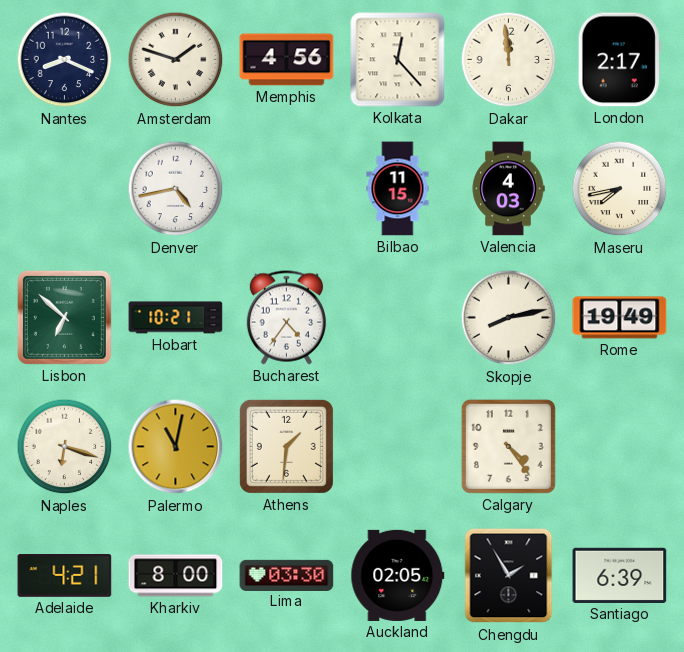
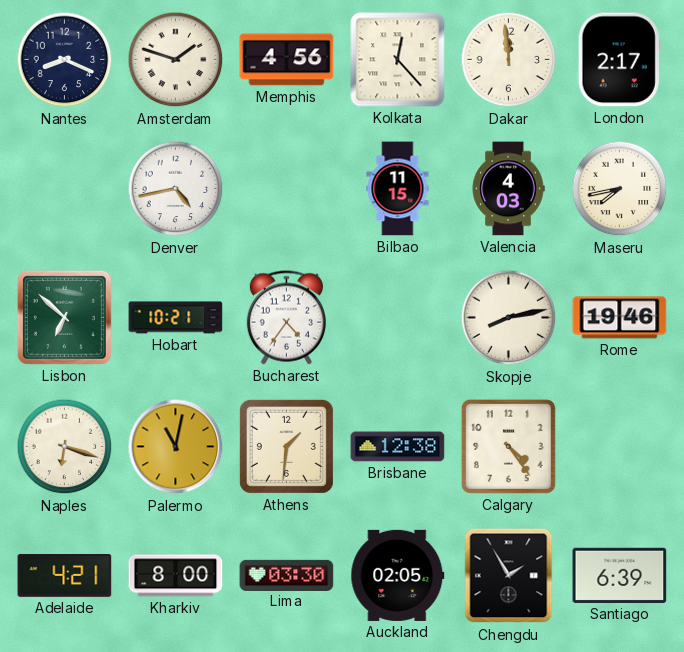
Rome: 19:49 -> 19:46
Brisbane: none -> 12:38
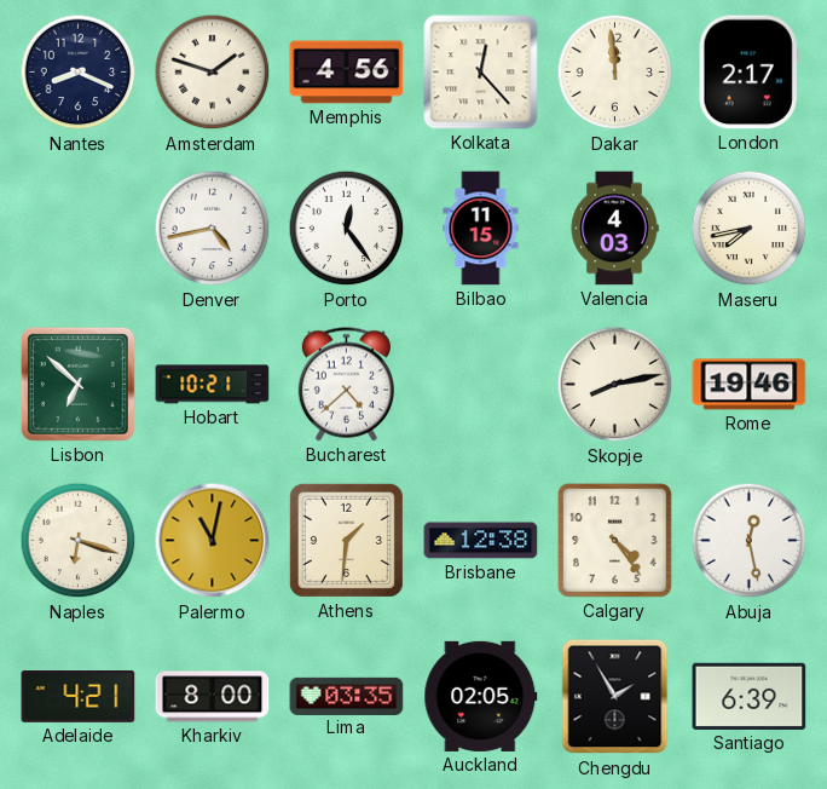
Porto: none -> 12:24
Bucharest: 4:36 -> 4:38
Abuja: none -> 12:28
Lima: 03:30 -> 03:35
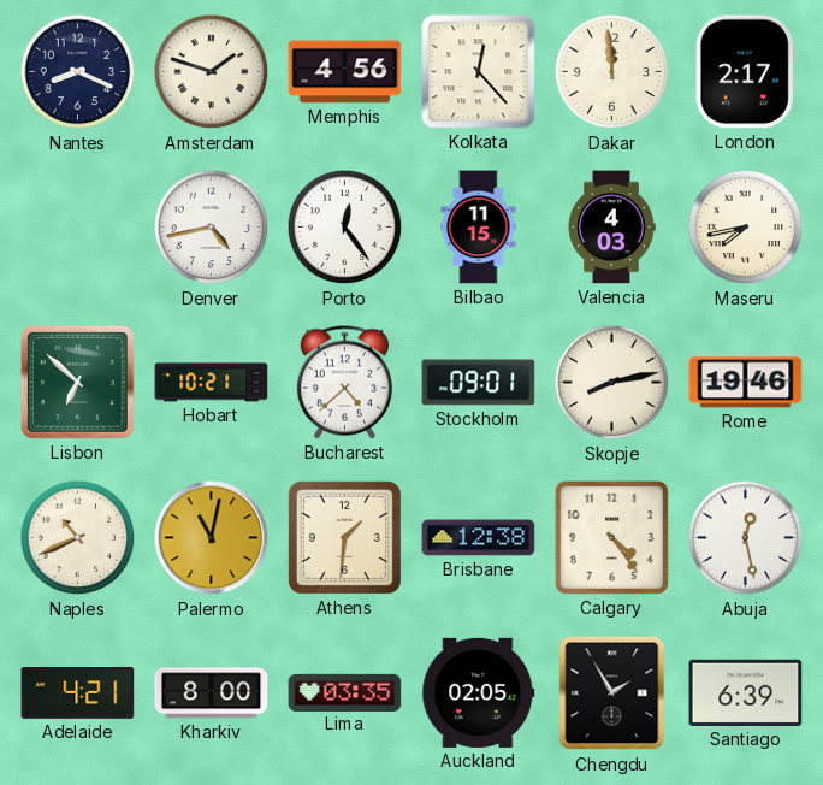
Stockholm: none -> 09:01
Naples: 6:18 -> 10:41
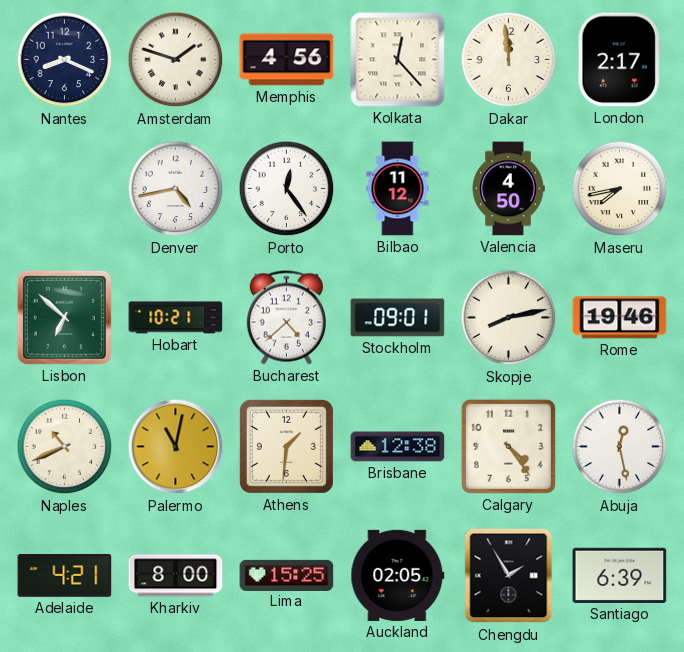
Bilbao: 11:15 -> 11:12
Valencia: 4:03 -> 4:50
Lima: 03:35 -> 15:25
